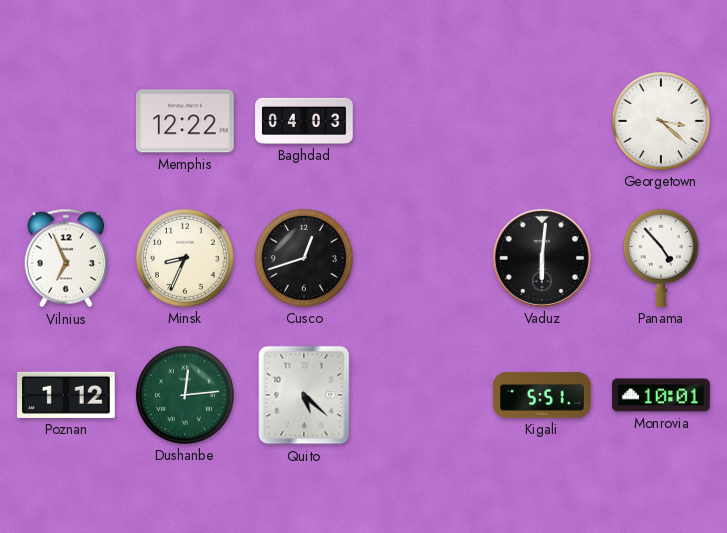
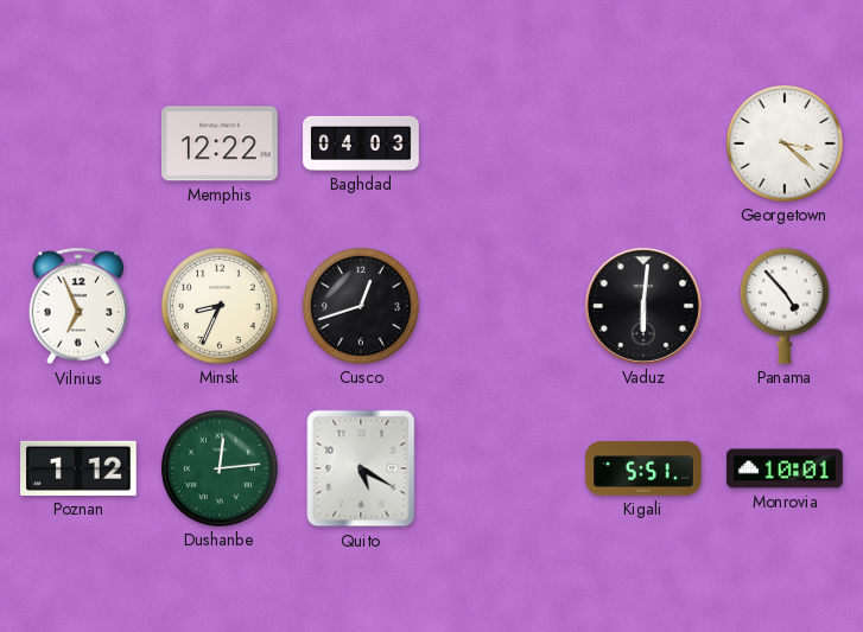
Quito: 5:22 -> 5:20
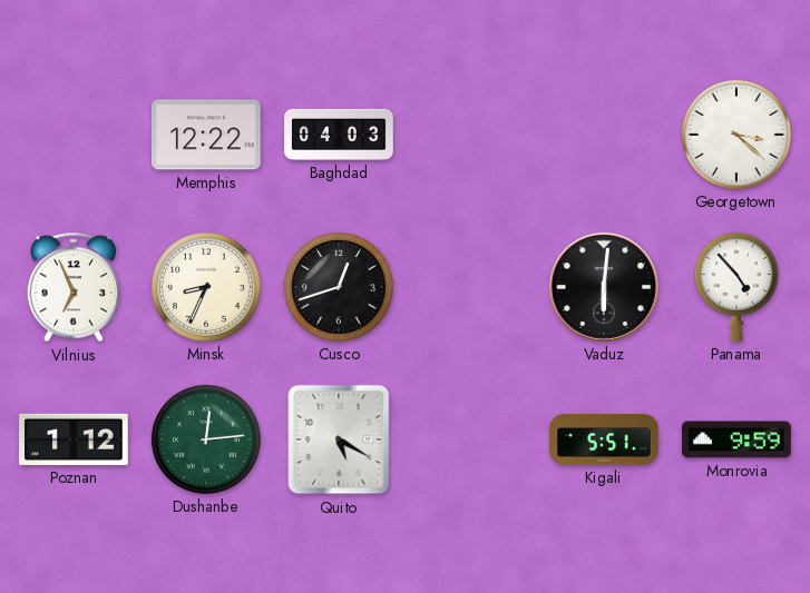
Monrovia: 10:01 -> 9:59
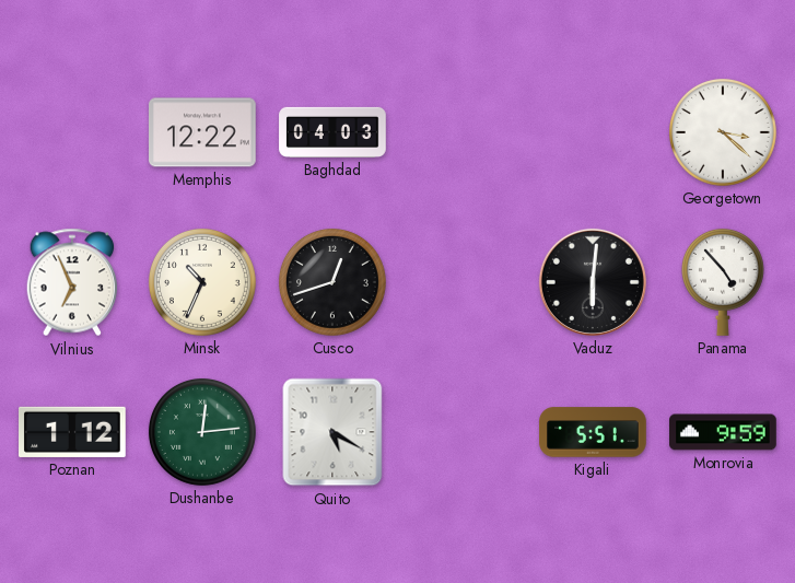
Minsk: 8:34 -> 10:34
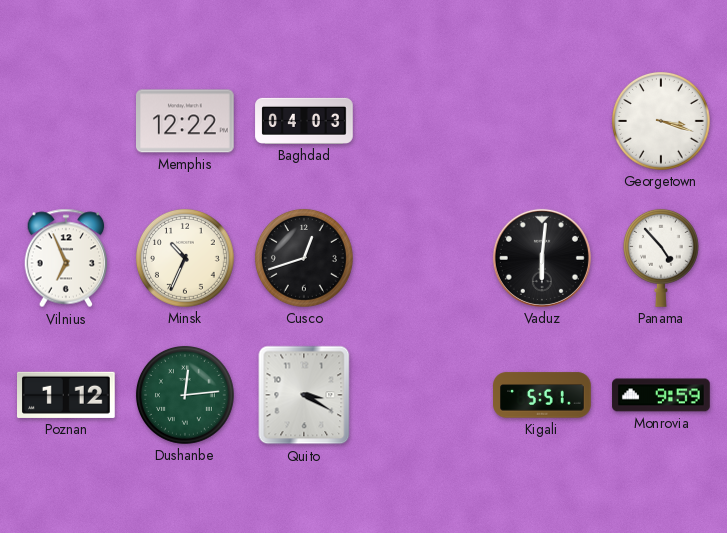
Georgetown: 3:22 -> 3:18
Quito: 5:20 -> 3:20
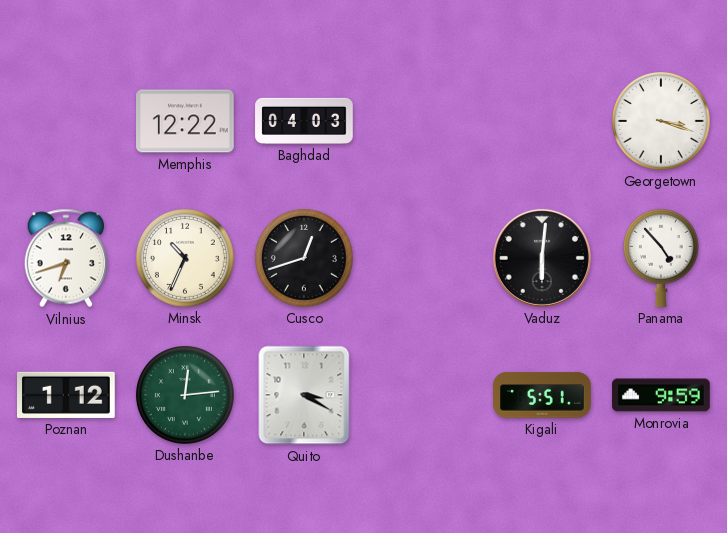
Vilnius: 6:56 -> 6:42
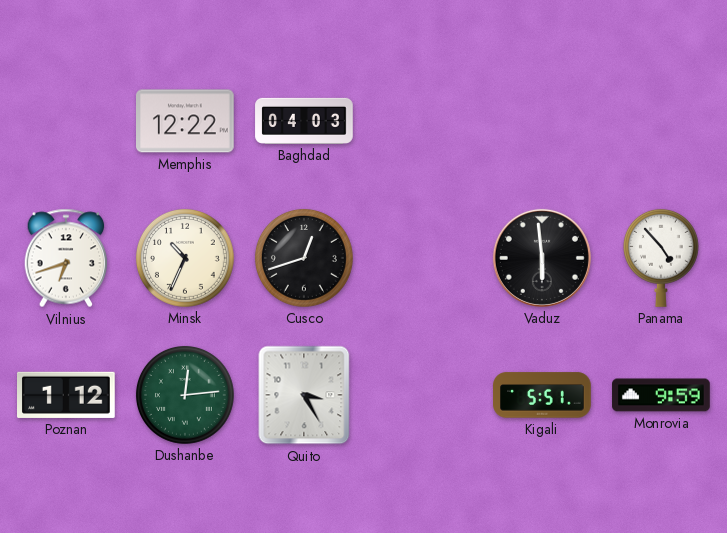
Georgetown: 3:18 -> none
Vaduz: 6:01 -> 5:59
Quito: 3:20 -> 3:25
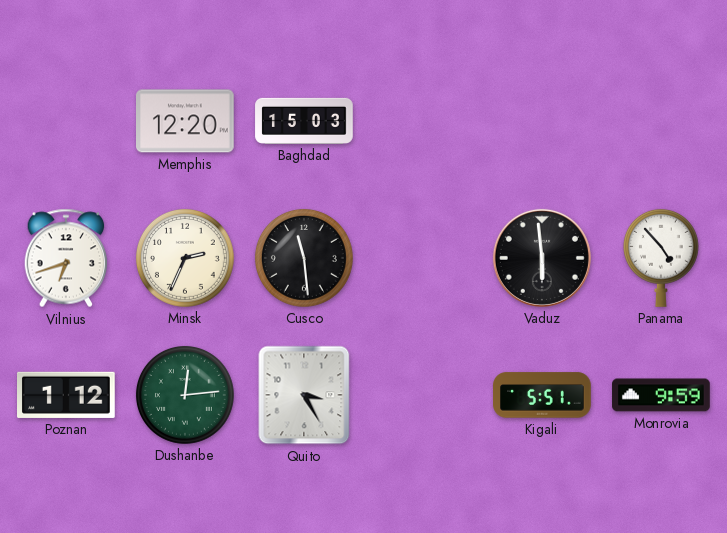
Memphis: 12:22 -> 12:20
Baghdad: 04:03 -> 15:03
Minsk: 10:34 -> 2:34
Cusco: 12:42 -> 11:29
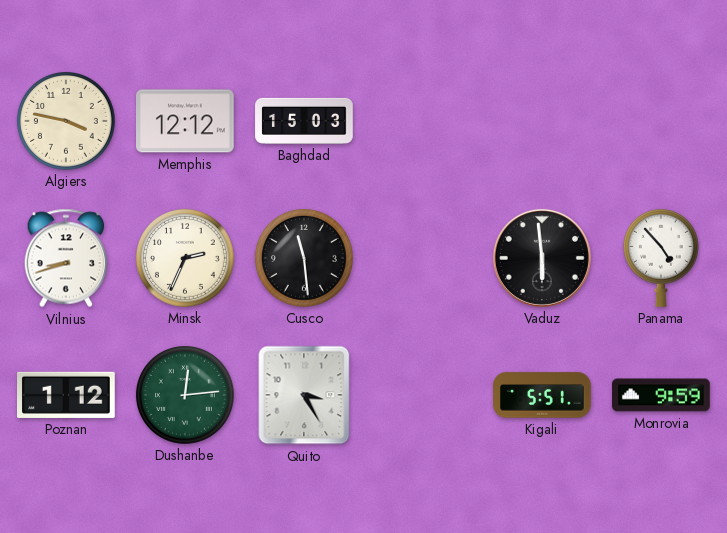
Algiers: none -> 3:47
Memphis: 12:20 -> 12:12
Vilnius: 6:42 -> 8:42
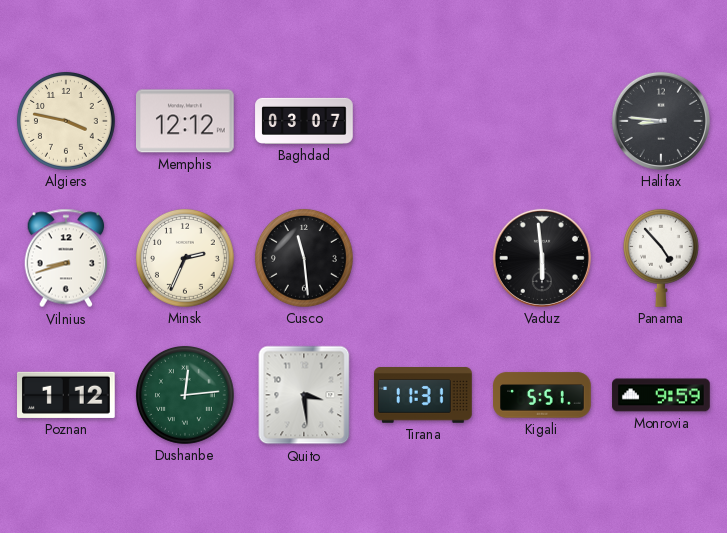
Baghdad: 15:03 -> 03:07
Halifax: none -> 8:46
Quito: 3:25 -> 3:29
Tirana: none -> 11:31
